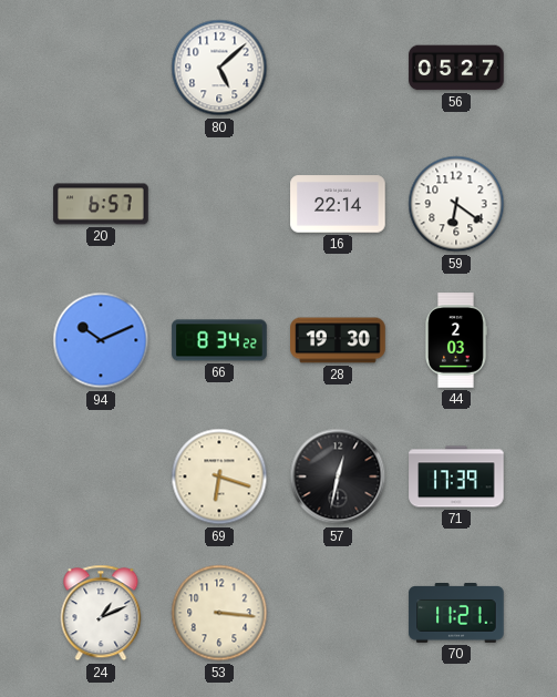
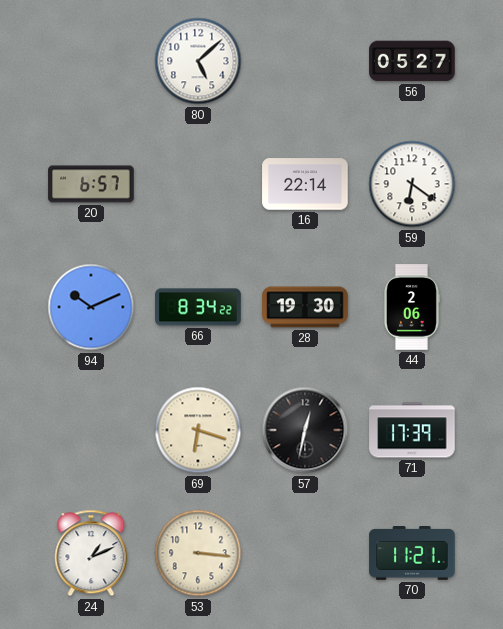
44: 2:03 -> 2:06
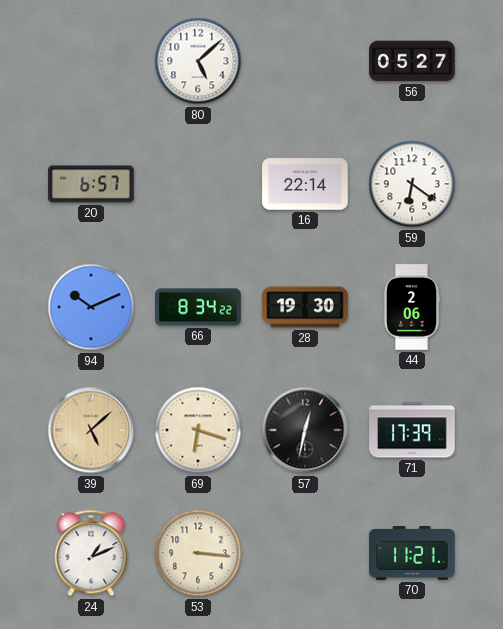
39: none -> 5:08
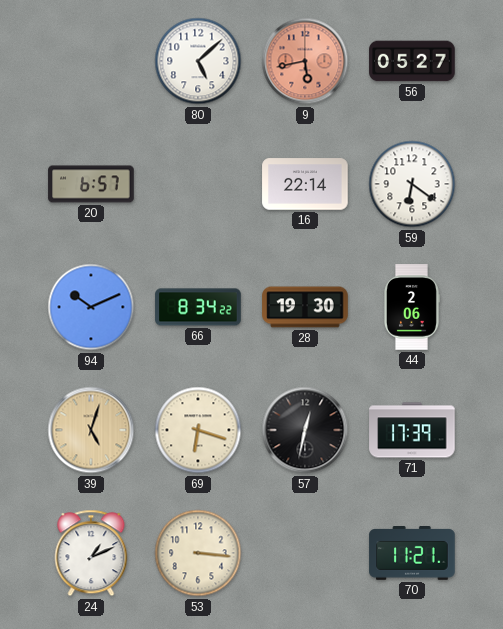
9: none -> 5:43
39: 5:08 -> 5:03
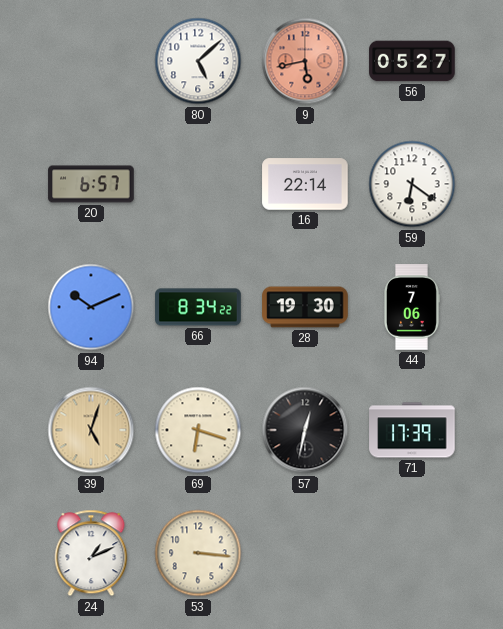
44: 2:06 -> 7:06
70: 11:21 -> none
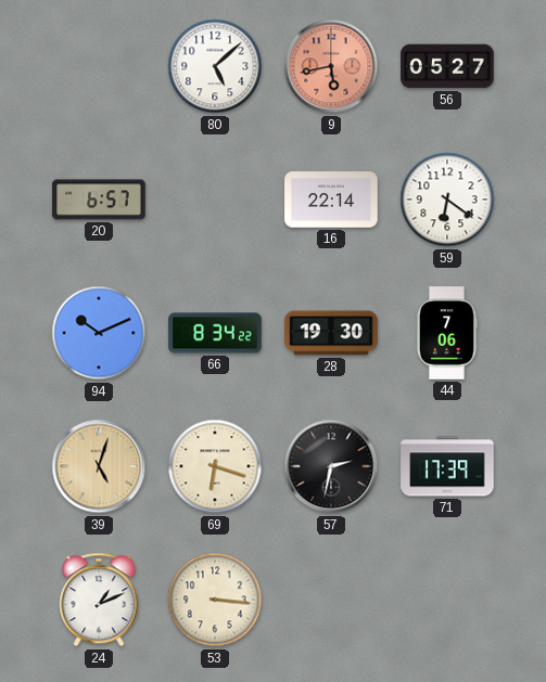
57: 12:32 -> 2:32
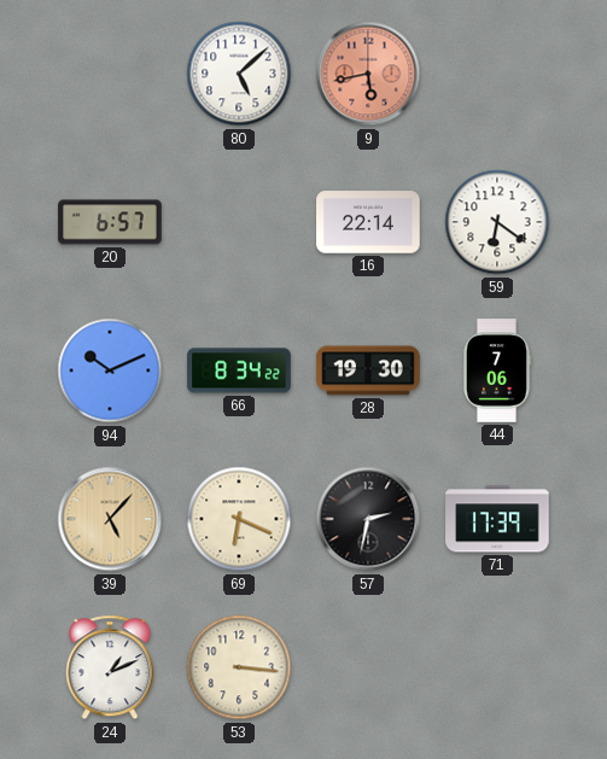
56: 05:27 -> none
39: 5:03 -> 5:07
69: 6:18 -> 6:19
